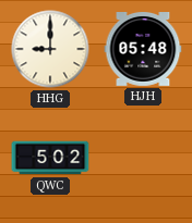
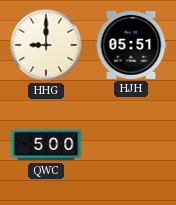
HJH: 05:48 -> 05:51
QWC: 5:02 -> 5:00
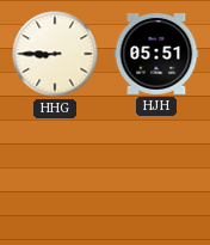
HHG: 9:00 -> 8:45
QWC: 5:00 -> none
